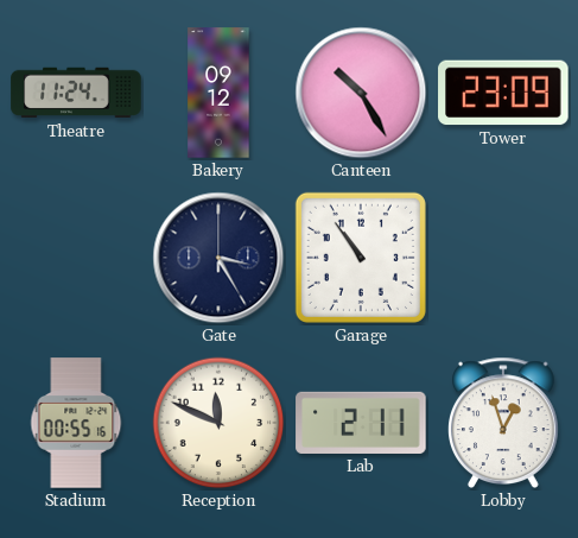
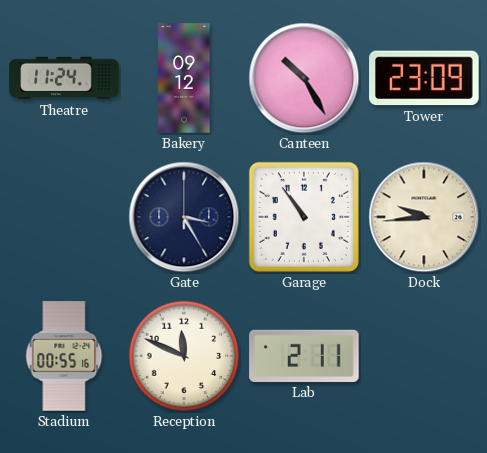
Dock: none -> 9:44
Lobby: 12:57 -> none
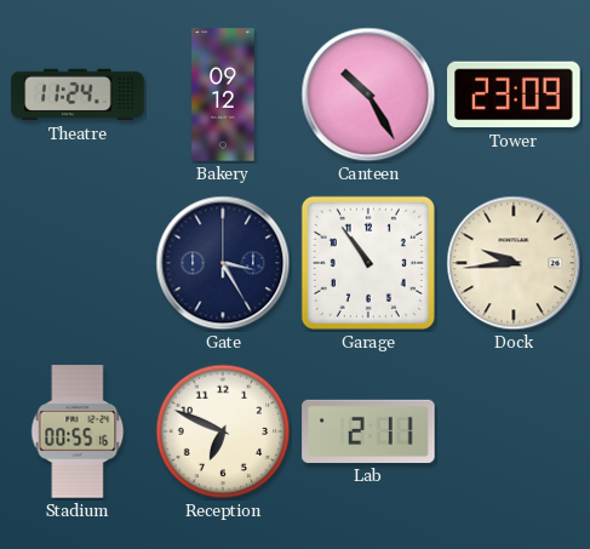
Reception: 11:49 -> 6:49
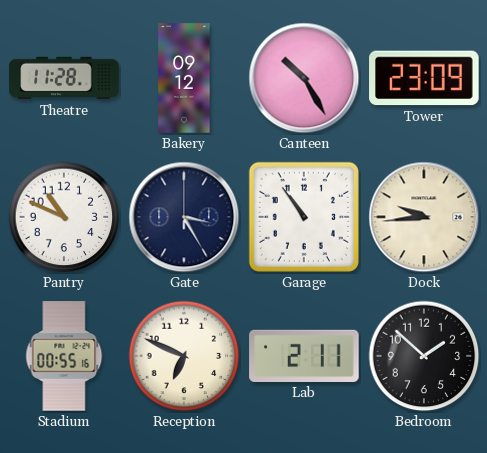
Theatre: 11:24 -> 11:28
Pantry: none -> 10:49
Bedroom: none -> 1:52
